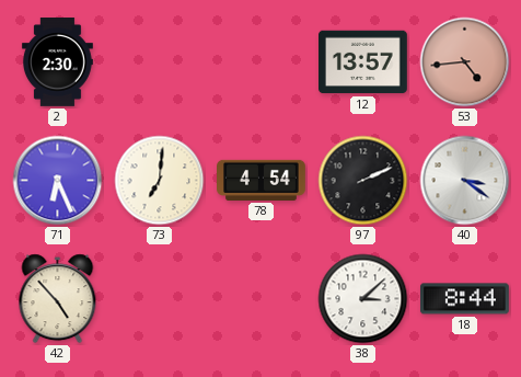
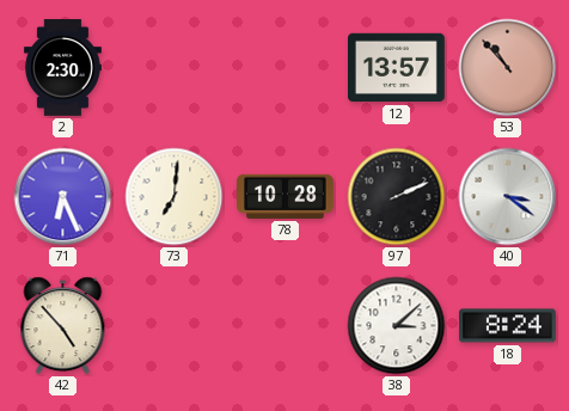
53: 4:44 -> 10:53
78: 4:54 -> 10:28
18: 8:44 -> 8:24
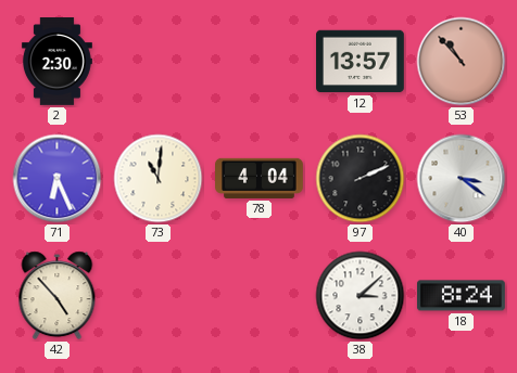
73: 7:01 -> 11:01
78: 10:28 -> 4:04
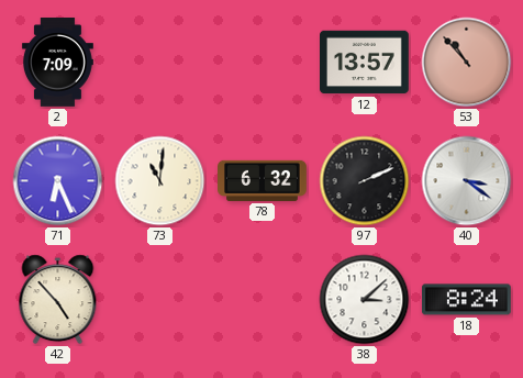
2: 2:30 -> 7:09
78: 4:04 -> 6:32
